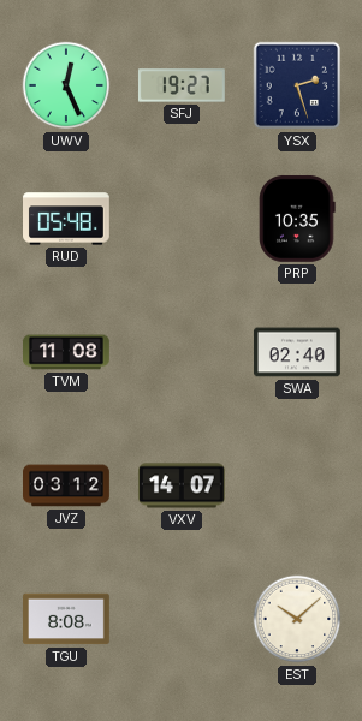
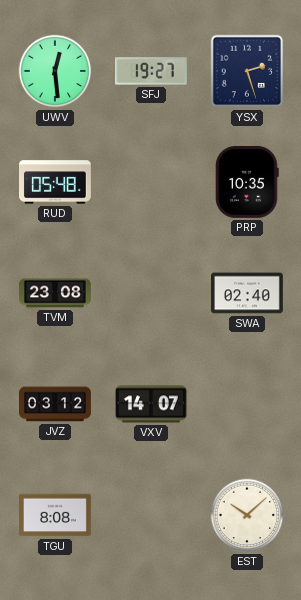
UWV: 12:26 -> 12:29
TVM: 11:08 -> 23:08
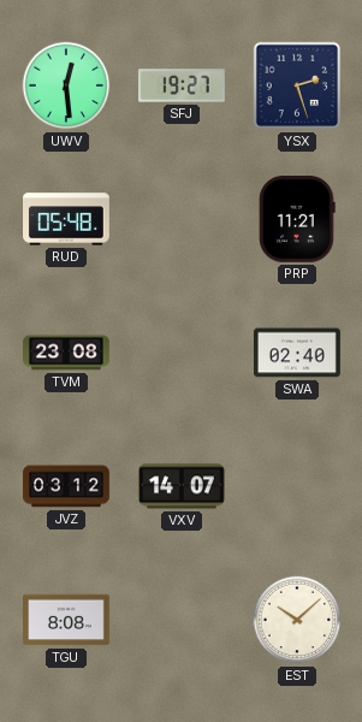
PRP: 10:35 -> 11:21
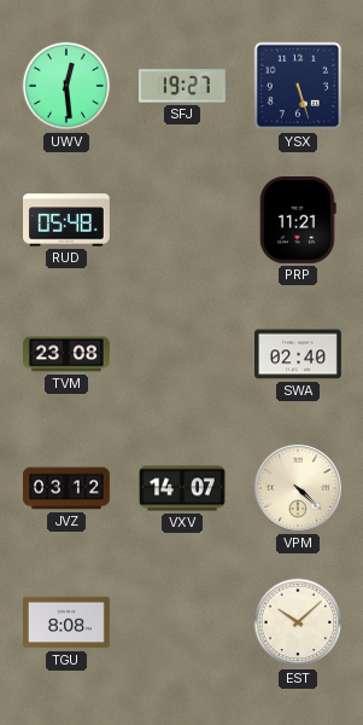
YSX: 2:27 -> 5:27
VPM: none -> 4:22
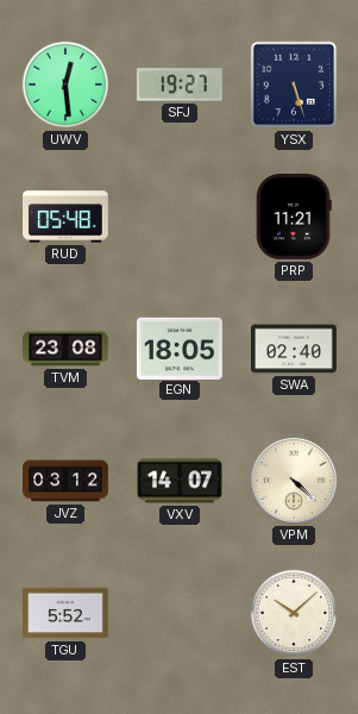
EGN: none -> 18:05
TGU: 8:08 -> 5:52
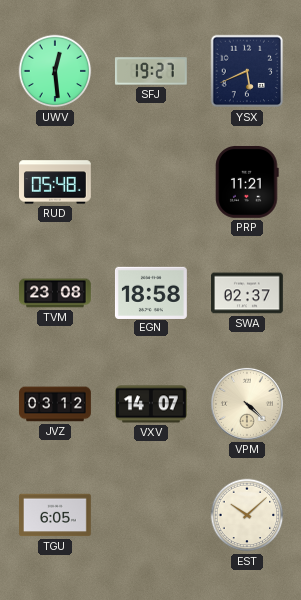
YSX: 5:27 -> 5:41
EGN: 18:05 -> 18:58
SWA: 02:40 -> 02:37
TGU: 5:52 -> 6:05
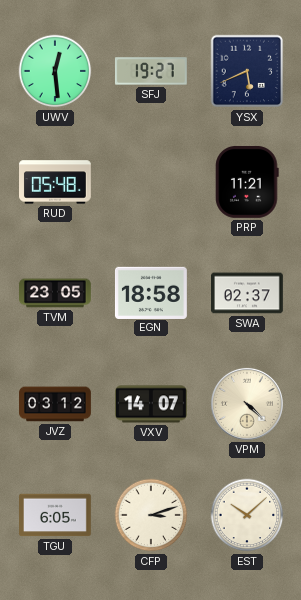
TVM: 23:08 -> 23:05
CFP: none -> 3:12
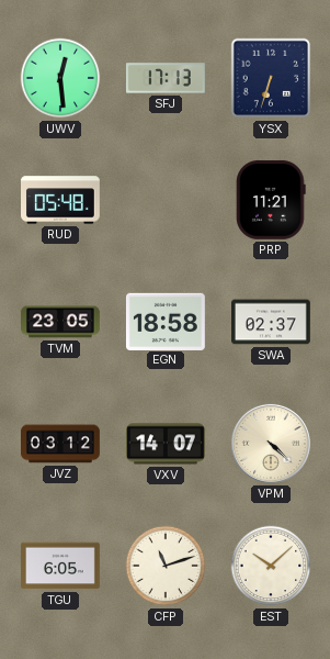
SFJ: 19:27 -> 17:13
YSX: 5:41 -> 6:33
CFP: 3:12 -> 11:12
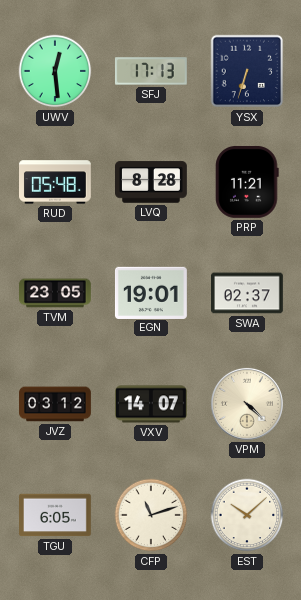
LVQ: none -> 8:28
EGN: 18:58 -> 19:01
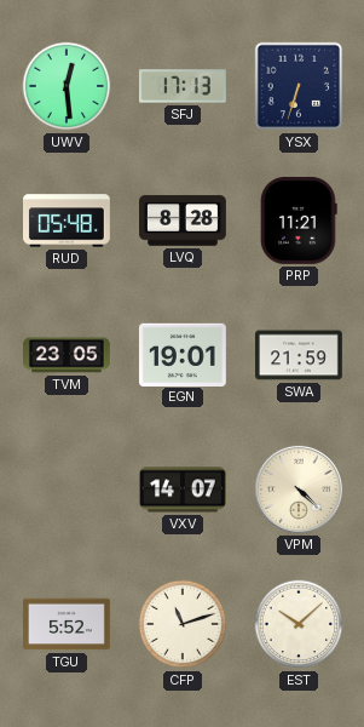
SWA: 02:37 -> 21:59
JVZ: 03:12 -> none
TGU: 6:05 -> 5:52
